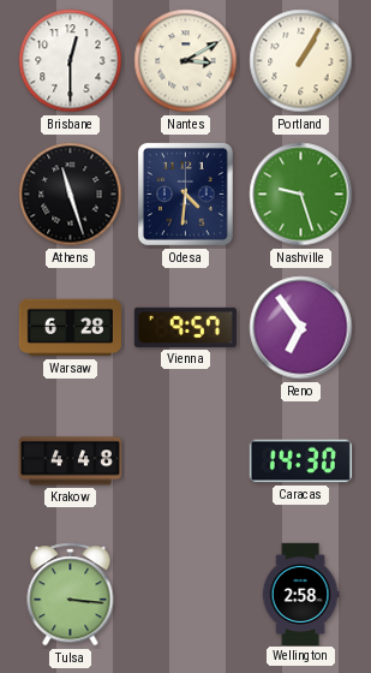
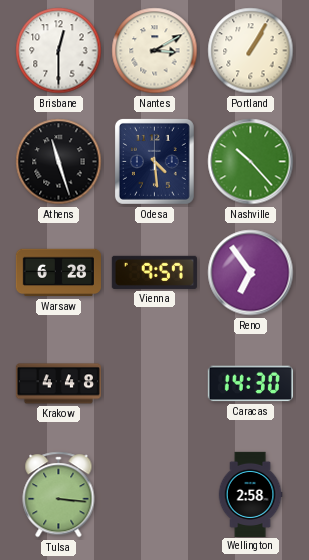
Odesa: 4:31 -> 4:29
Nashville: 9:27 -> 10:23
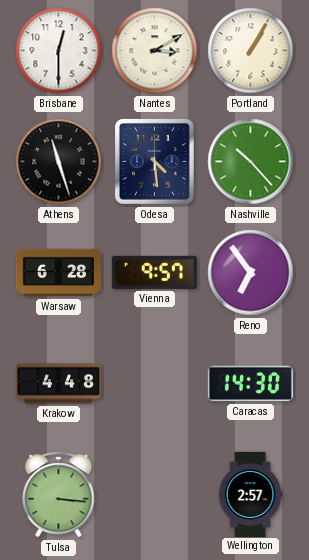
Wellington: 2:58 -> 2:57
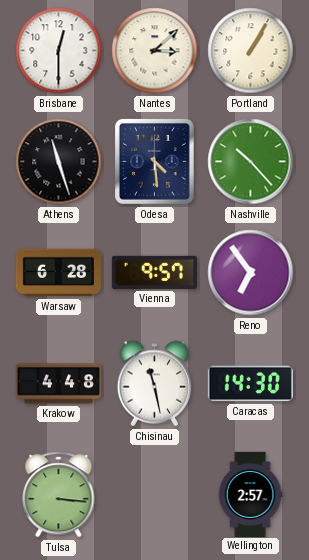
Nantes: 3:10 -> 3:08
Chisinau: none -> 11:28
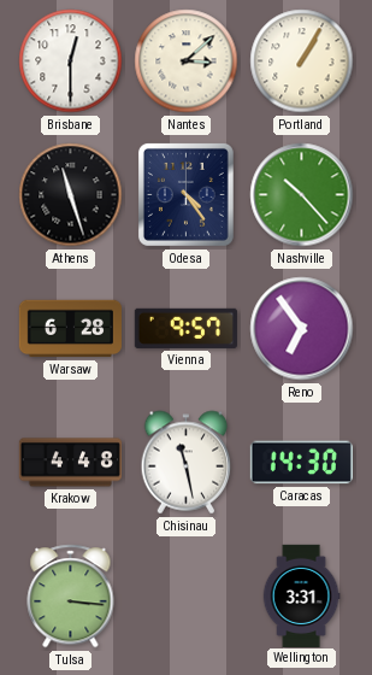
Odesa: 4:29 -> 4:24
Wellington: 2:57 -> 3:31
